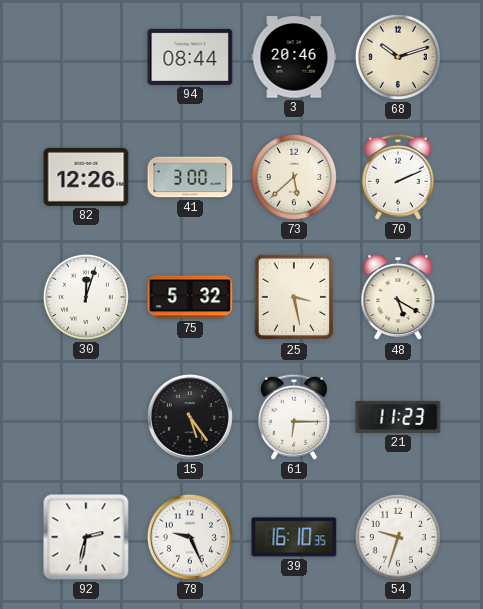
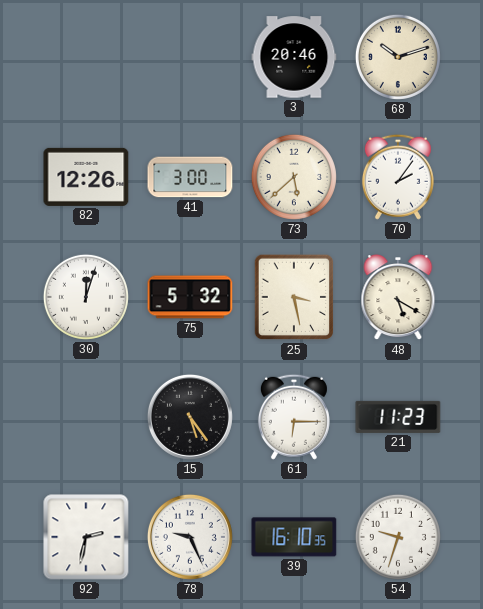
94: 08:44 -> none
70: 2:11 -> 2:06
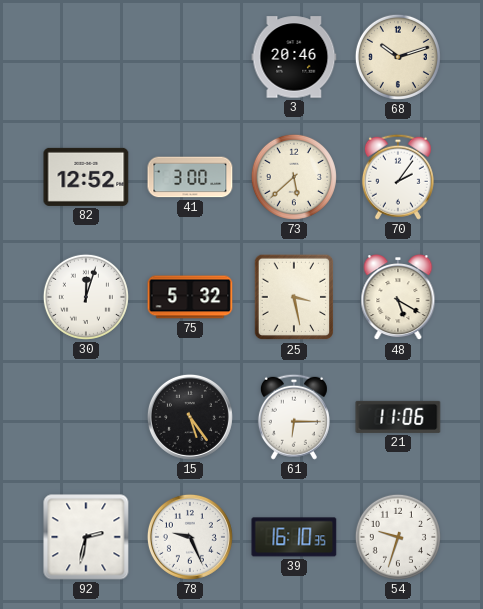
82: 12:26 -> 12:52
21: 11:23 -> 11:06
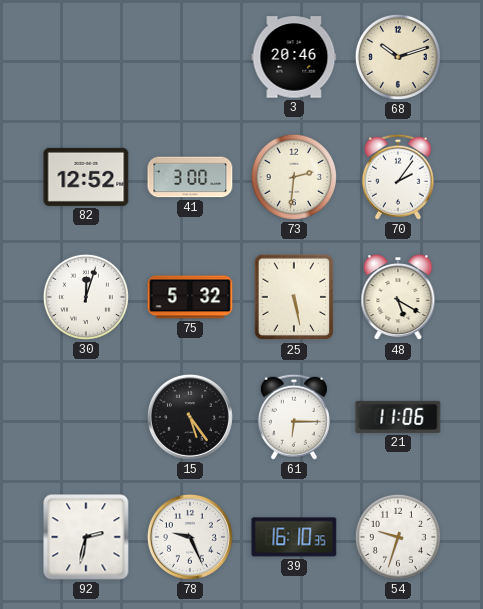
73: 5:38 -> 2:31
25: 3:28 -> 5:28
